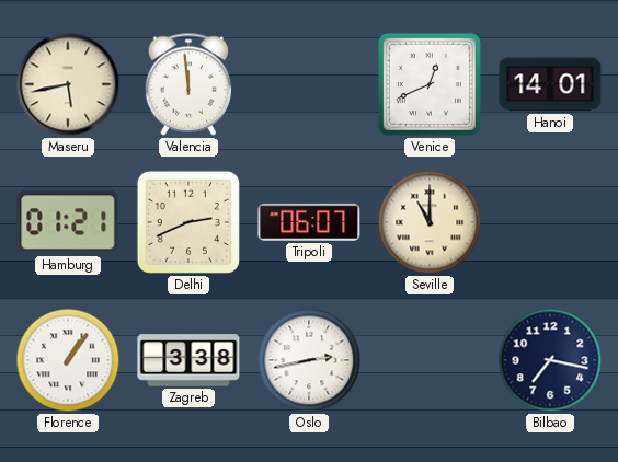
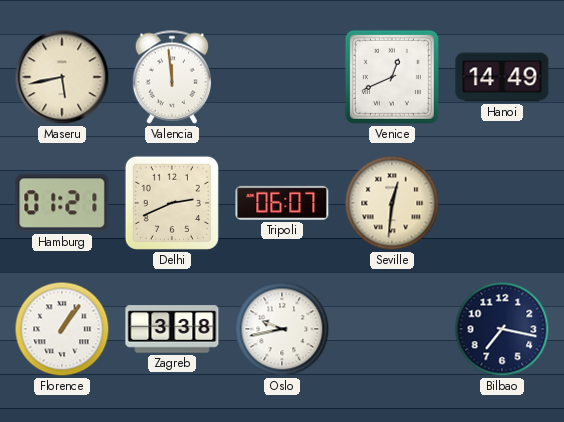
Hanoi: 14:01 -> 14:49
Seville: 11:00 -> 12:31
Oslo: 2:43 -> 9:43
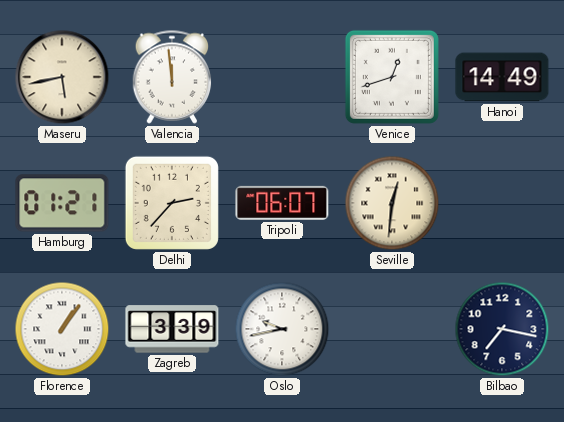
Venice: 12:41 -> 12:42
Delhi: 2:41 -> 2:37
Zagreb: 3:38 -> 3:39
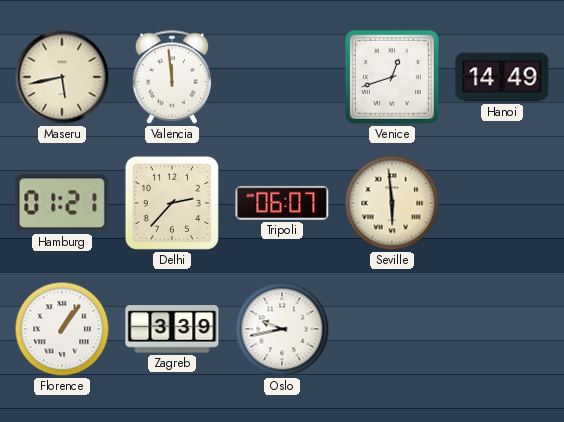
Seville: 12:31 -> 5:59
Bilbao: 7:17 -> none
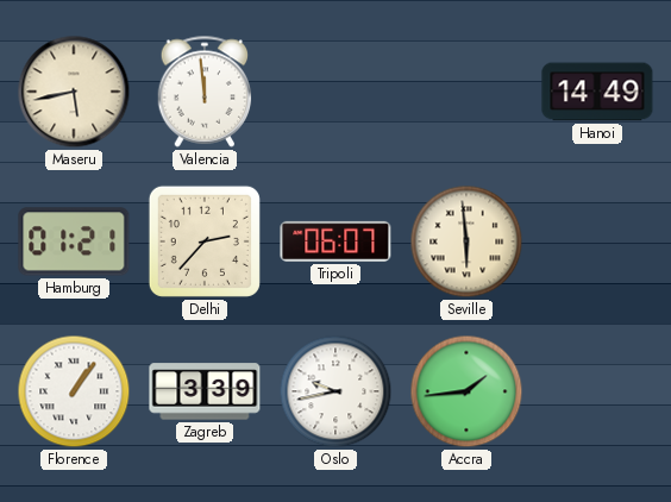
Venice: 12:42 -> none
Accra: none -> 1:44
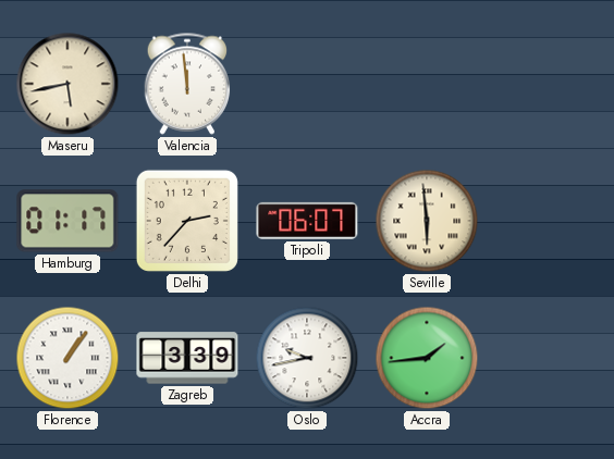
Hanoi: 14:49 -> none
Hamburg: 01:21 -> 01:17
